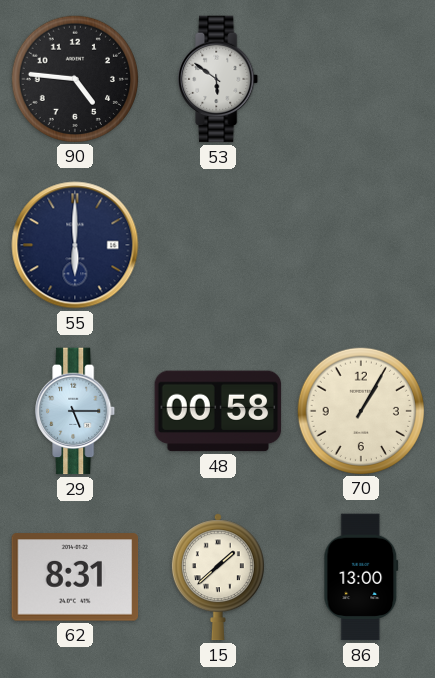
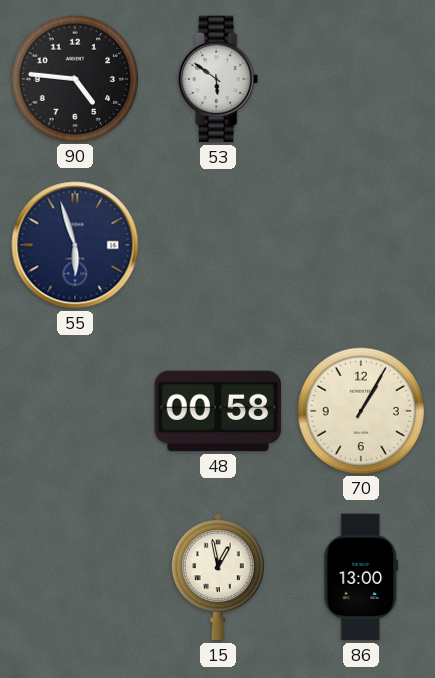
55: 6:00 -> 5:57
29: 5:15 -> none
62: 8:31 -> none
15: 1:38 -> 12:58
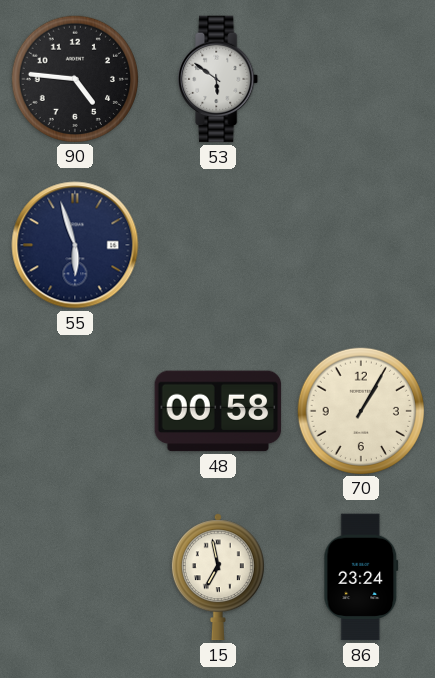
15: 12:58 -> 6:58
86: 13:00 -> 23:24
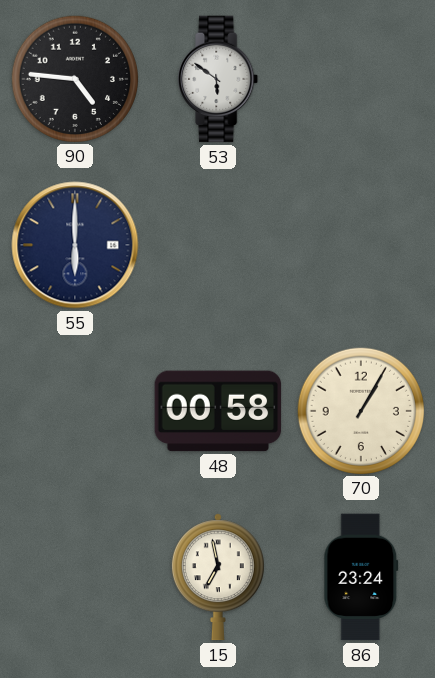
55: 5:57 -> 6:00
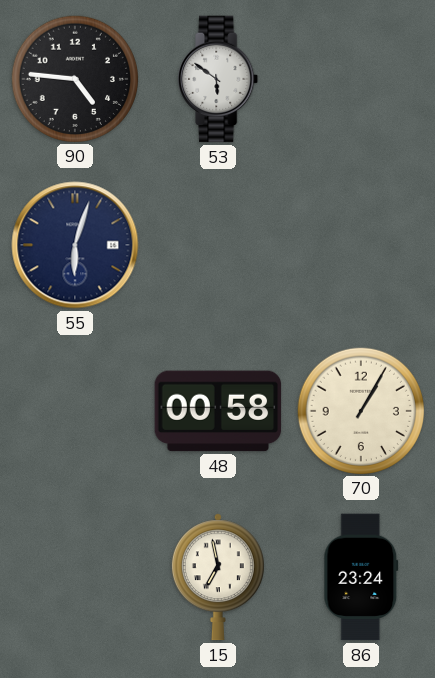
55: 6:00 -> 6:03
